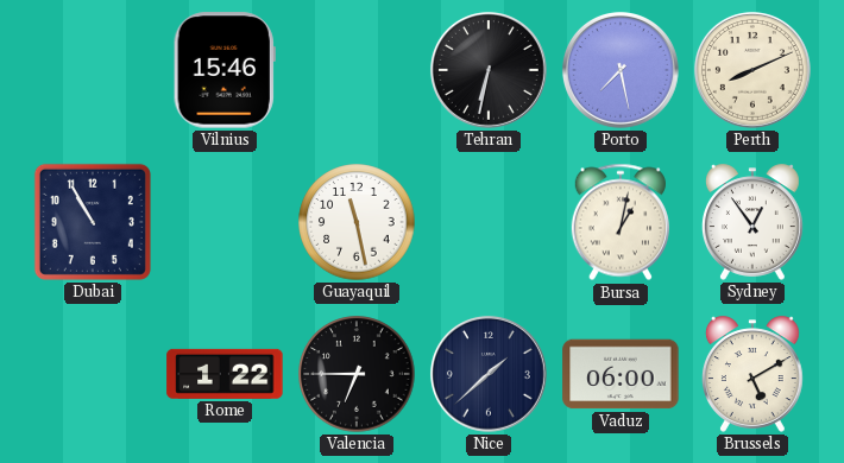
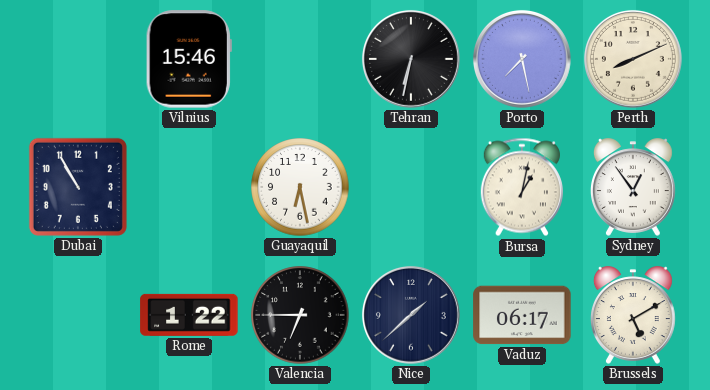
Guayaquil: 11:28 -> 6:28
Vaduz: 06:00 -> 06:17
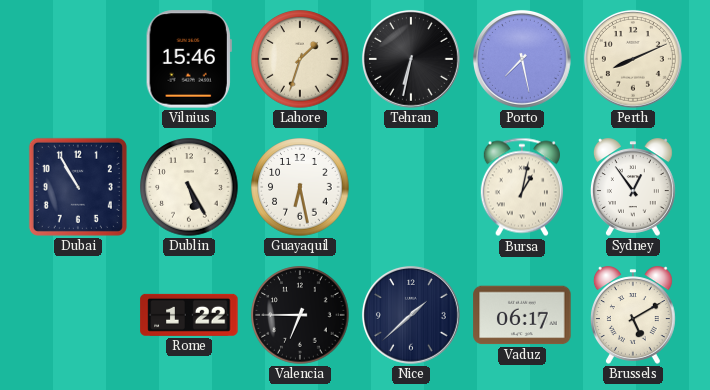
Lahore: none -> 1:33
Dublin: none -> 5:25
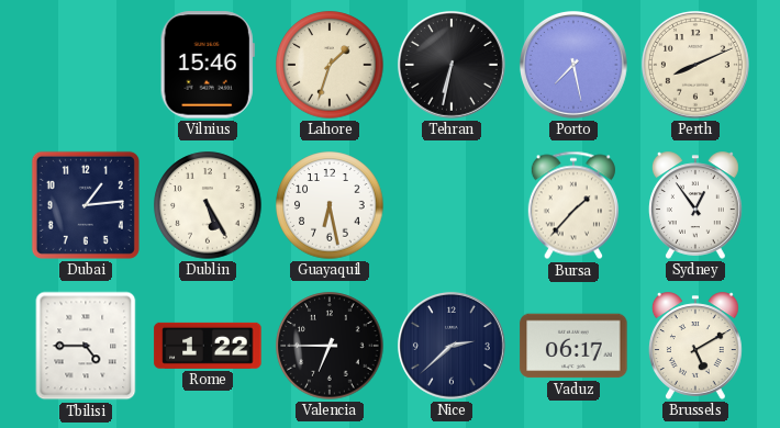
Dubai: 10:55 -> 1:14
Bursa: 1:02 -> 1:37
Tbilisi: none -> 4:45
Nice: 1:38 -> 2:38
